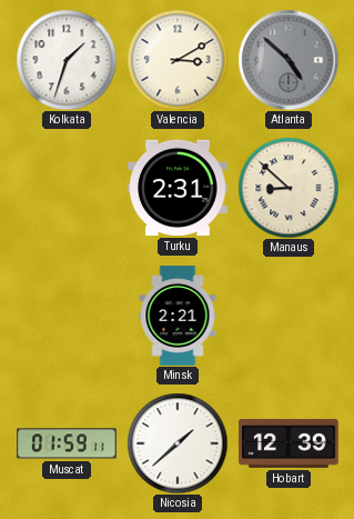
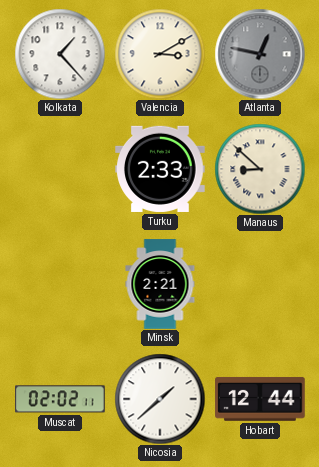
Kolkata: 1:33 -> 1:23
Atlanta: 4:52 -> 12:47
Turku: 2:31 -> 2:33
Muscat: 01:59 -> 02:02
Hobart: 12:39 -> 12:44
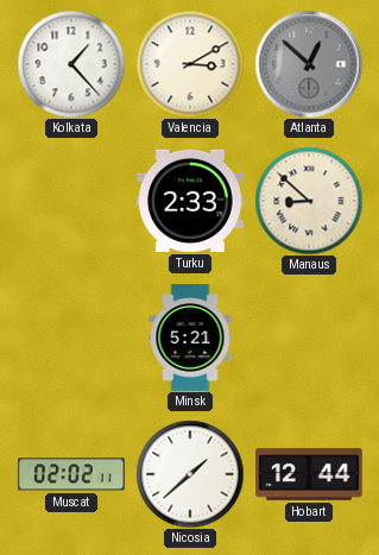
Atlanta: 12:47 -> 12:52
Minsk: 2:21 -> 5:21
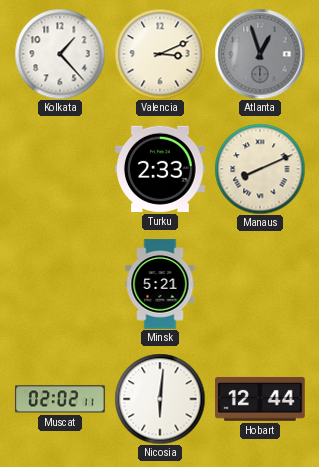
Valencia: 3:10 -> 3:11
Atlanta: 12:52 -> 12:57
Manaus: 8:52 -> 8:11
Nicosia: 1:38 -> 6:01
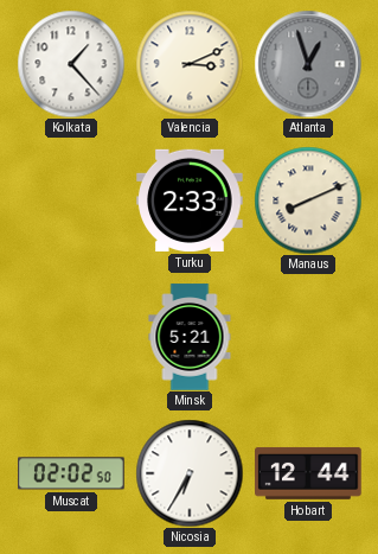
Muscat: 02:02:11 -> 02:02:50
Nicosia: 6:01 -> 6:35
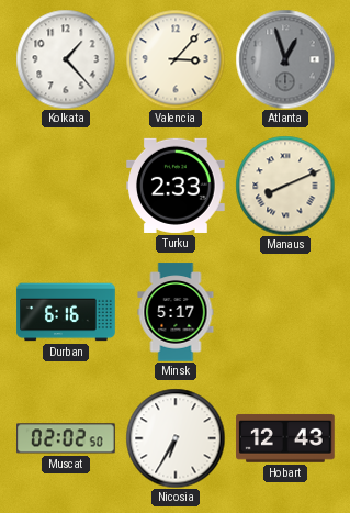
Valencia: 3:11 -> 3:07
Durban: none -> 6:16
Minsk: 5:21 -> 5:17
Hobart: 12:44 -> 12:43
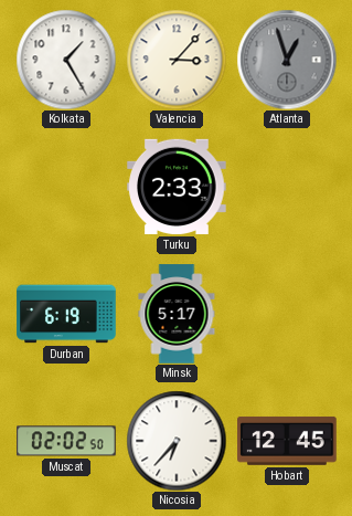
Kolkata: 1:23 -> 1:25
Manaus: 8:11 -> none
Durban: 6:16 -> 6:19
Nicosia: 6:35 -> 6:37
Hobart: 12:43 -> 12:45
